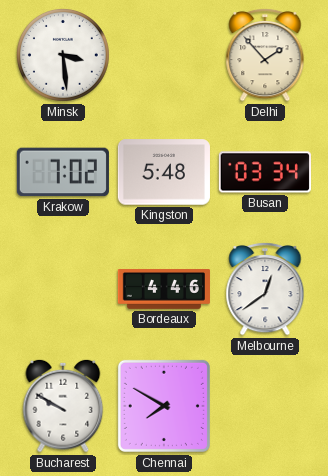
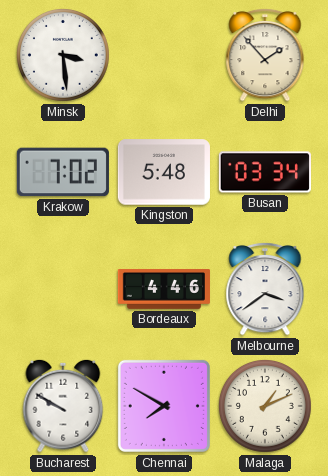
Melbourne: 12:39 -> 3:39
Malaga: none -> 1:11
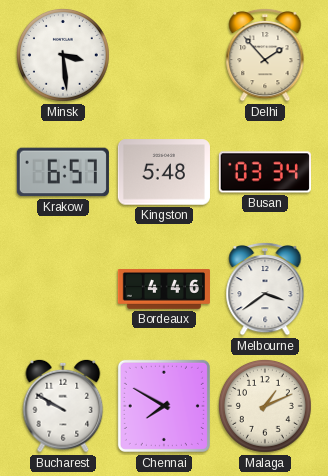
Krakow: 7:02 -> 6:57
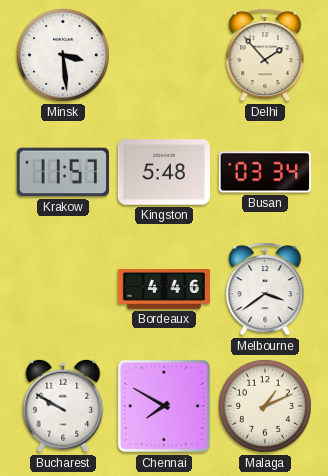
Krakow: 6:57 -> 11:57
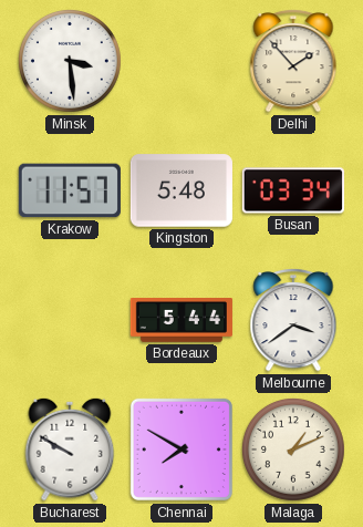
Bordeaux: 4:46 -> 5:44
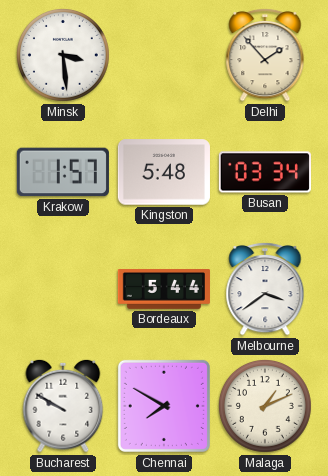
Krakow: 11:57 -> 1:57
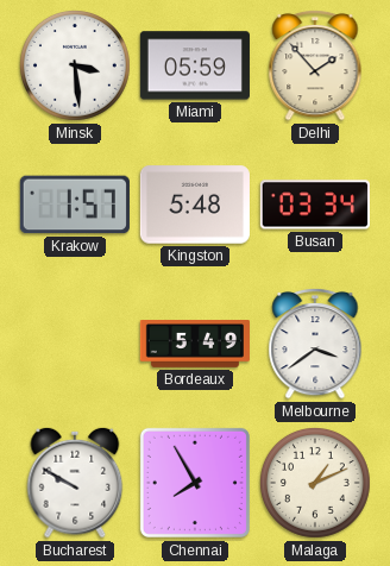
Miami: none -> 05:59
Bordeaux: 5:44 -> 5:49
Chennai: 7:50 -> 7:55
